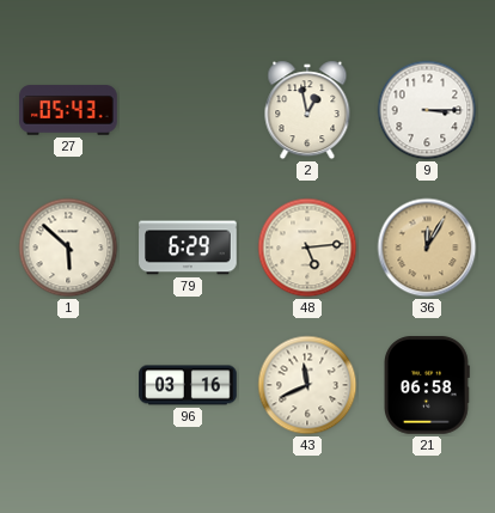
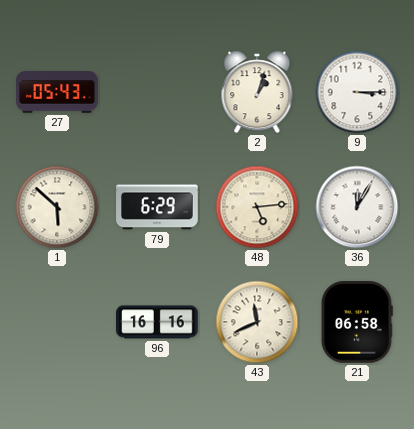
2: 12:58 -> 1:03
36 dial: champagne -> white
96: 03:16 -> 16:16
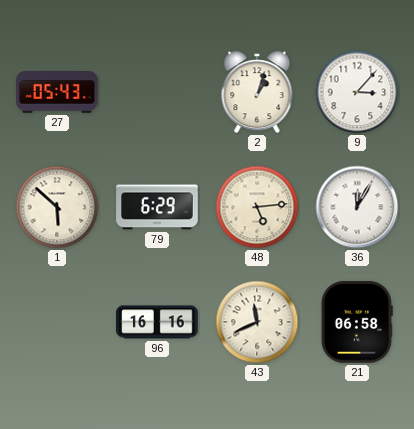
9: 3:15 -> 3:07
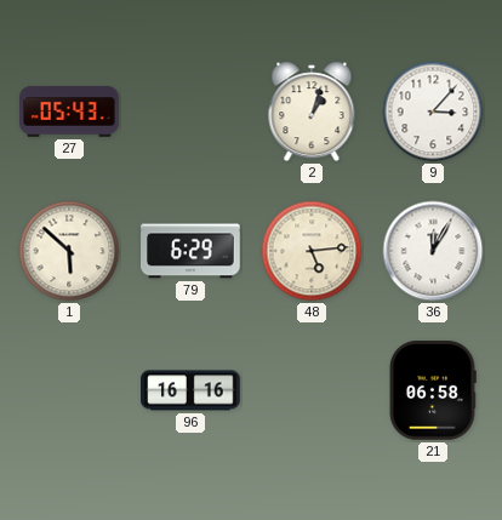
43: 11:41 -> none
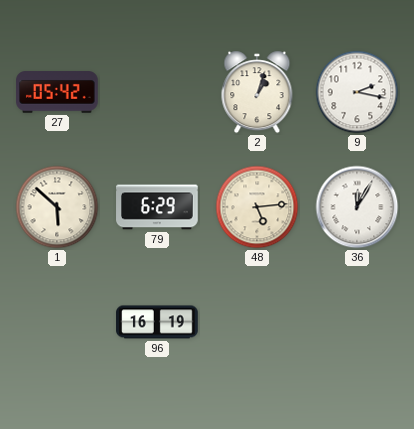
27: 05:43 -> 05:42
9: 3:07 -> 2:17
96: 16:16 -> 16:19
21: 06:58 -> none
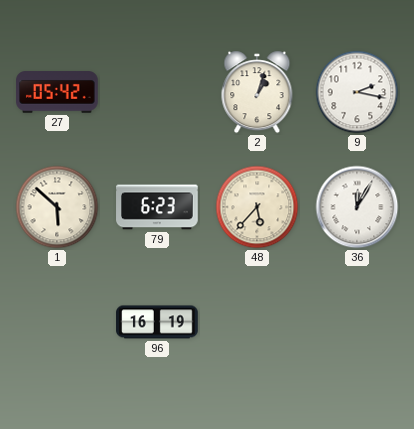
79: 6:29 -> 6:23
48: 5:14 -> 5:37
